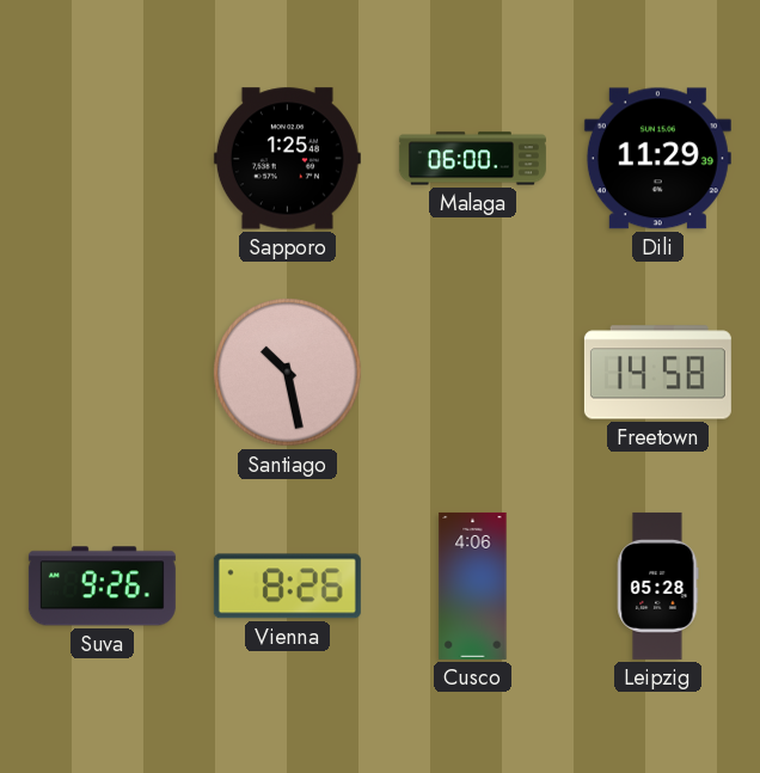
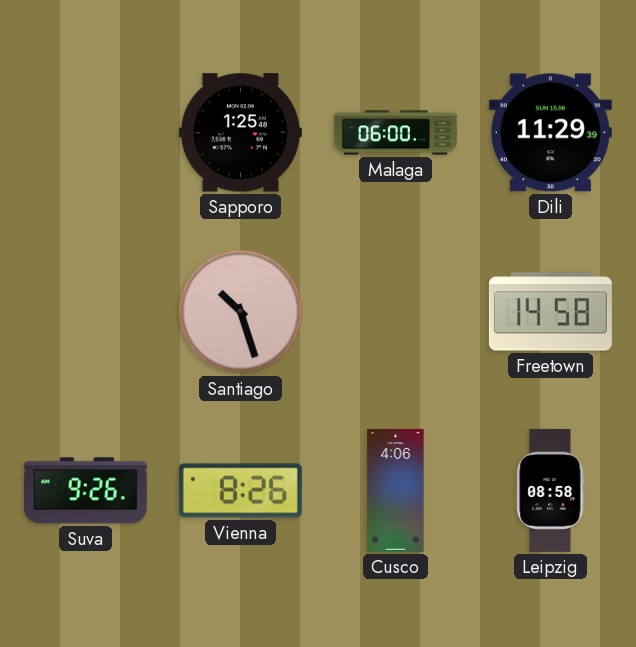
Santiago: 10:28 -> 10:27
Leipzig: 05:28 -> 08:58
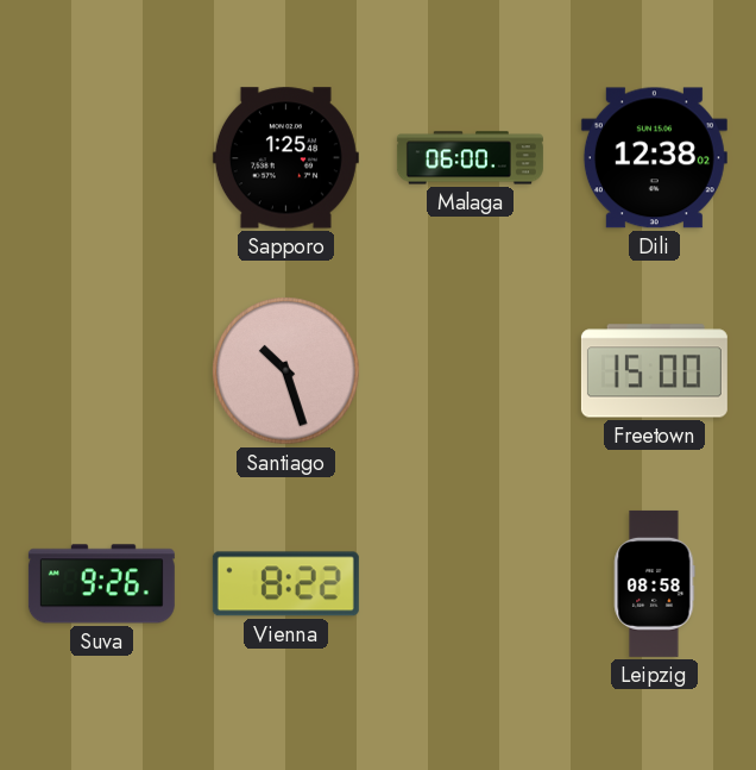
Dili: 11:29 -> 12:38
Freetown: 14:58 -> 15:00
Vienna: 8:26 -> 8:22
Cusco: 4:06 -> none
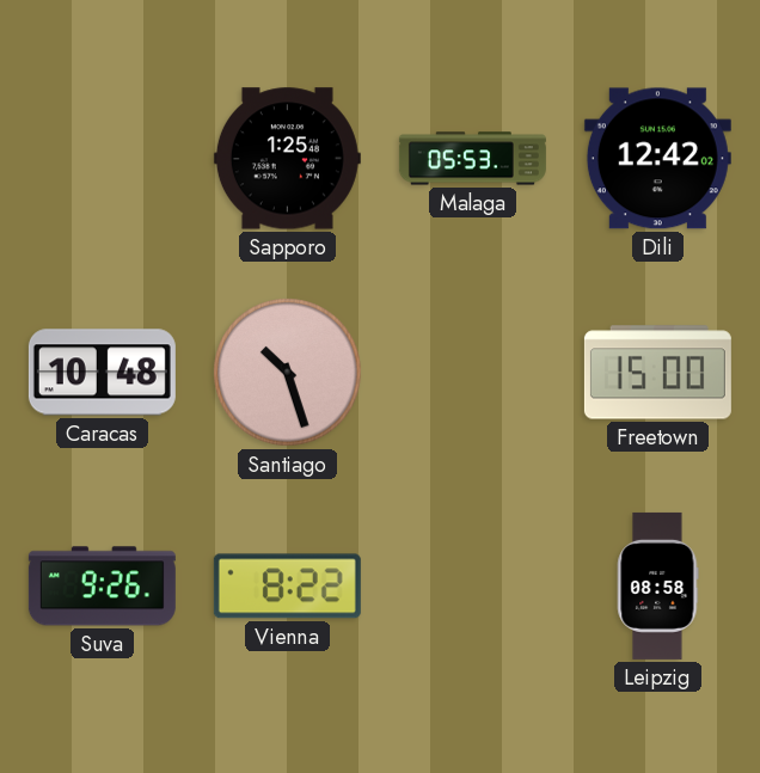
Malaga: 06:00 -> 05:53
Dili: 12:38 -> 12:42
Caracas: none -> 10:48
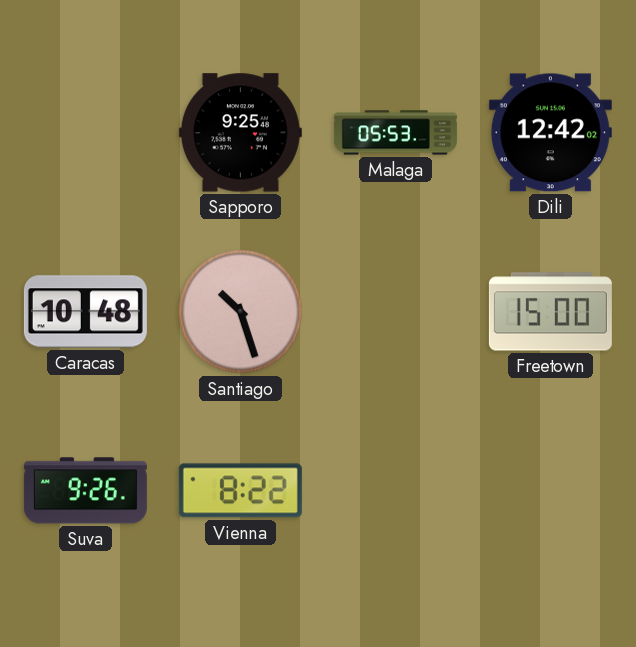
Sapporo: 1:25 -> 9:25
Leipzig: 08:58 -> none
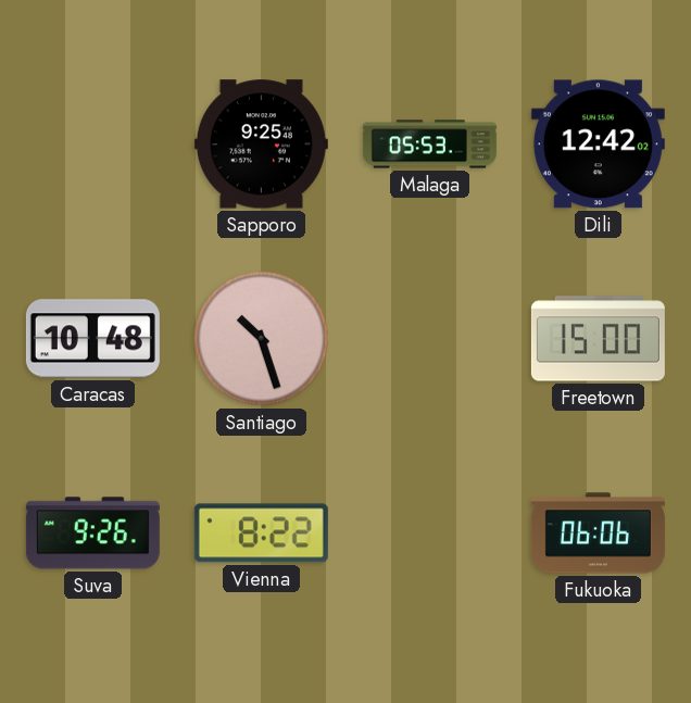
Fukuoka: none -> 06:06
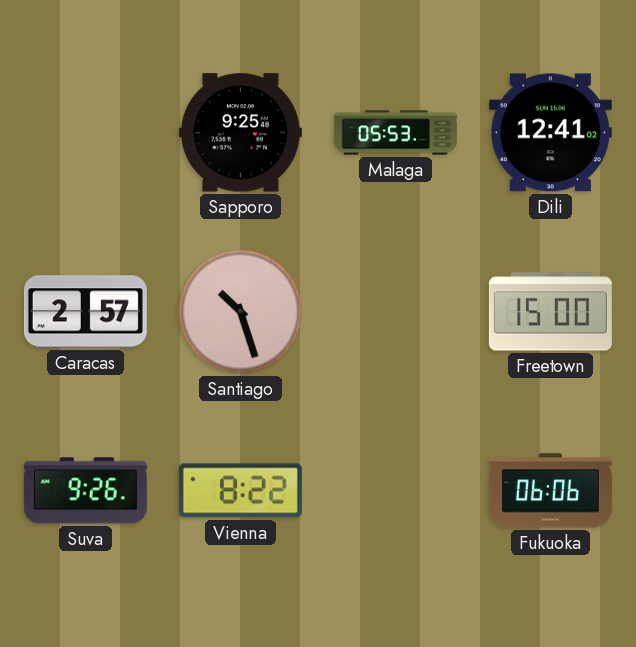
Dili: 12:42 -> 12:41
Caracas: 10:48 -> 2:57
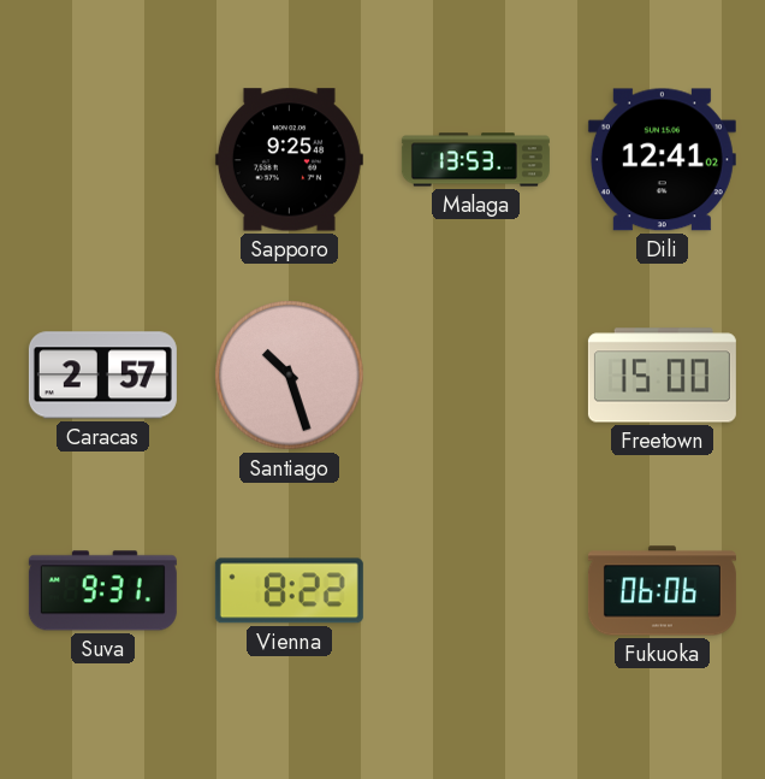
Malaga: 05:53 -> 13:53
Suva: 9:26 -> 9:31
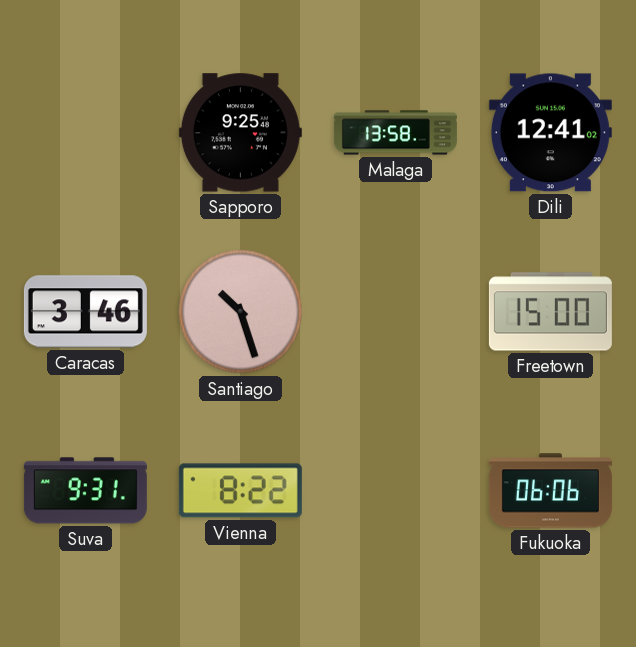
Malaga: 13:53 -> 13:58
Caracas: 2:57 -> 3:46
